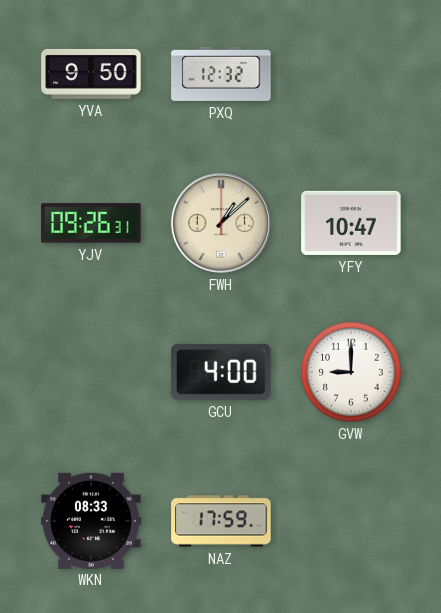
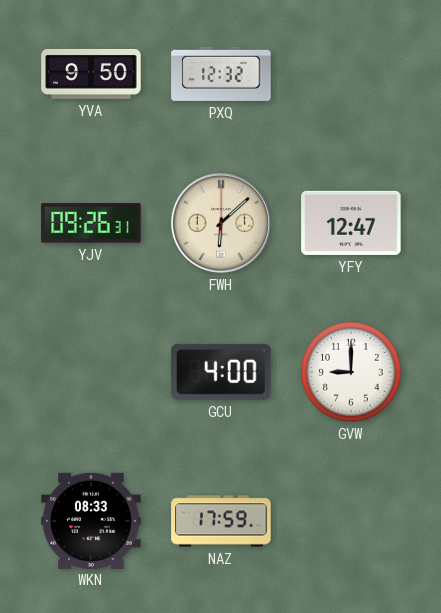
FWH: 1:08 -> 6:08
YFY: 10:47 -> 12:47
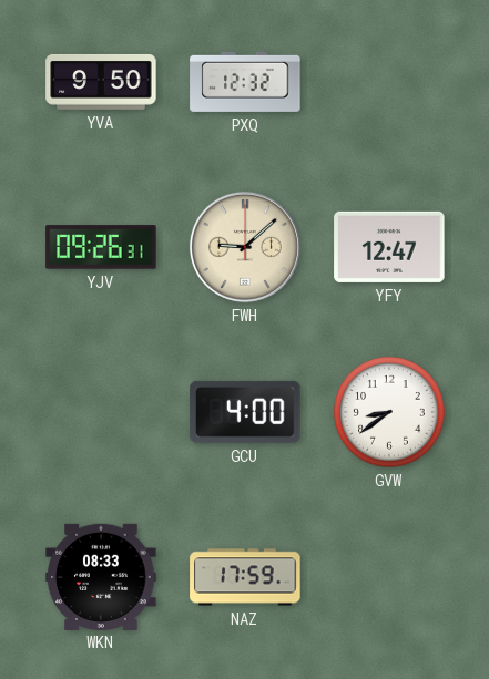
FWH: 6:08 -> 9:08
GVW: 9:00 -> 8:39
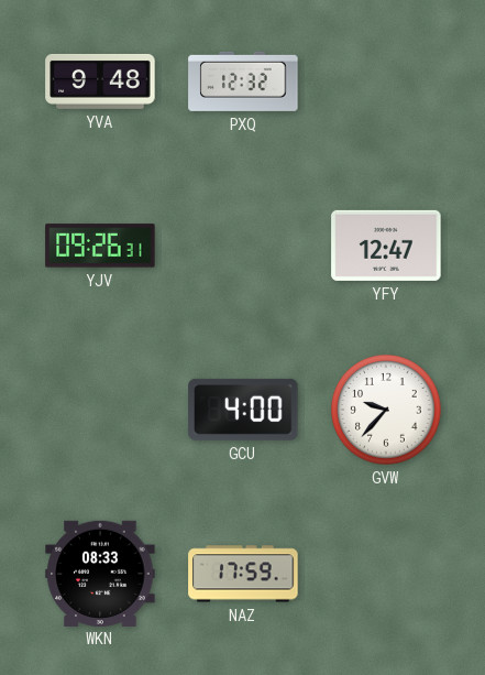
YVA: 9:50 -> 9:48
FWH: 9:08 -> none
GVW: 8:39 -> 9:37
